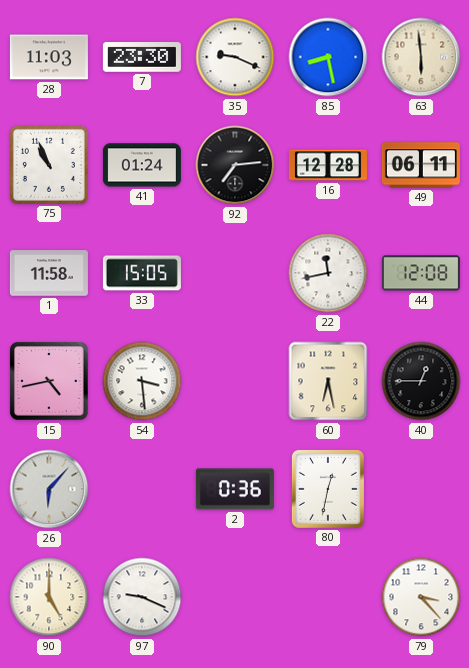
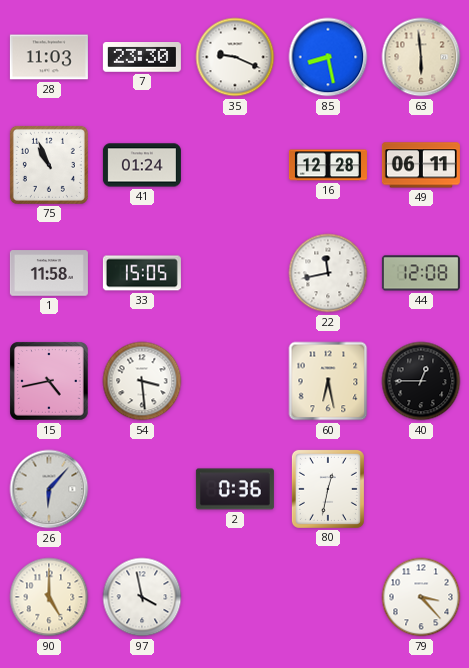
92: 7:14 -> none
97: 9:19 -> 3:58
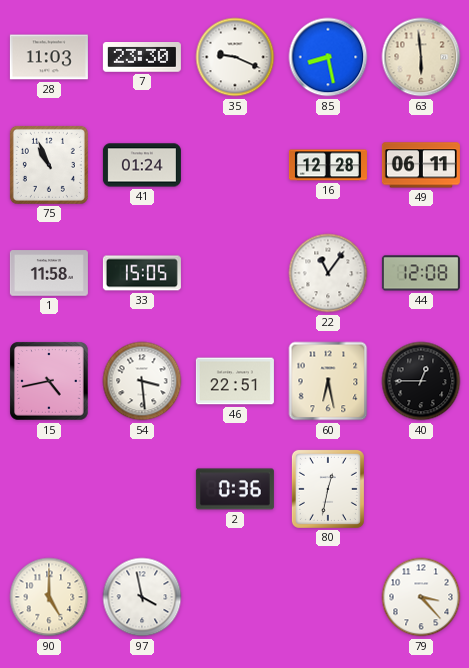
22: 11:43 -> 11:06
46: none -> 22:51
26: 6:07 -> none
